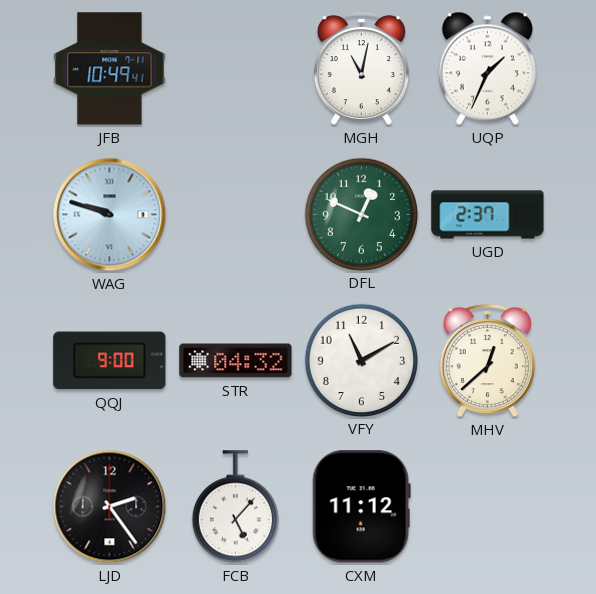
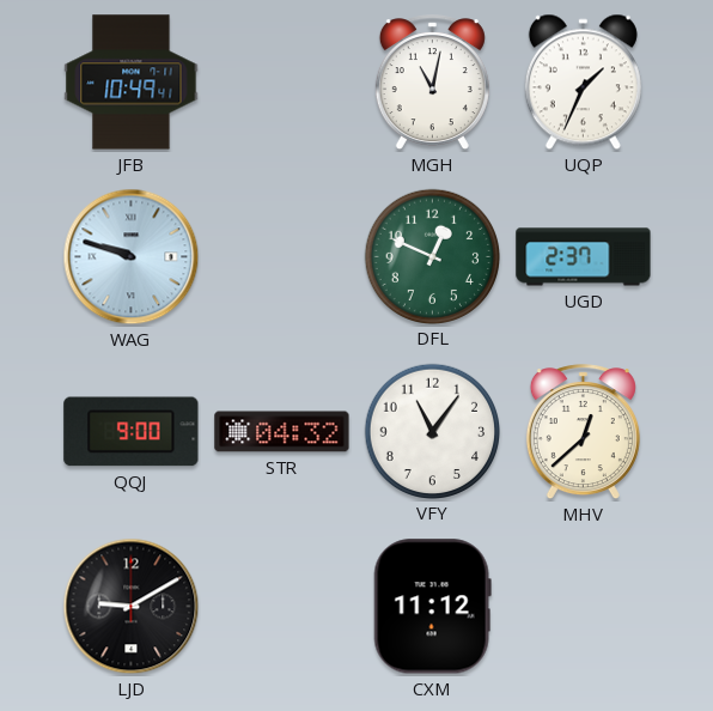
VFY: 11:10 -> 11:06
LJD: 2:24 -> 9:10
FCB: 5:07 -> none
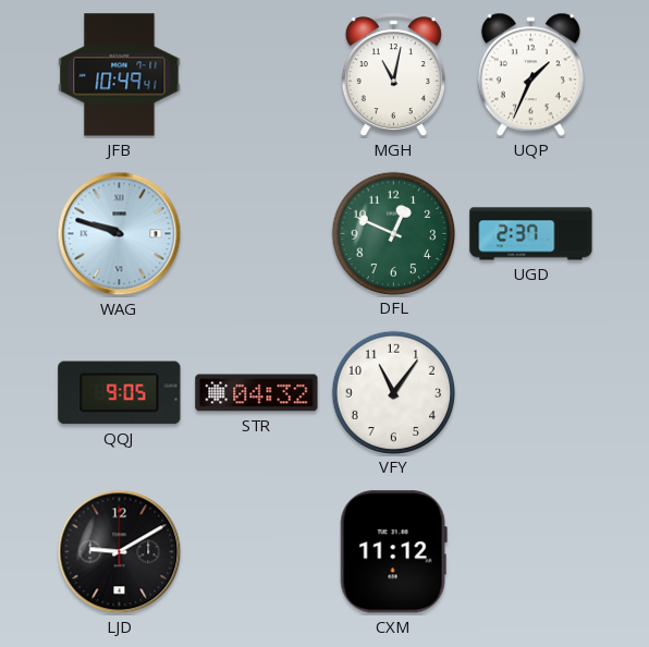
QQJ: 9:00 -> 9:05
MHV: 12:38 -> none
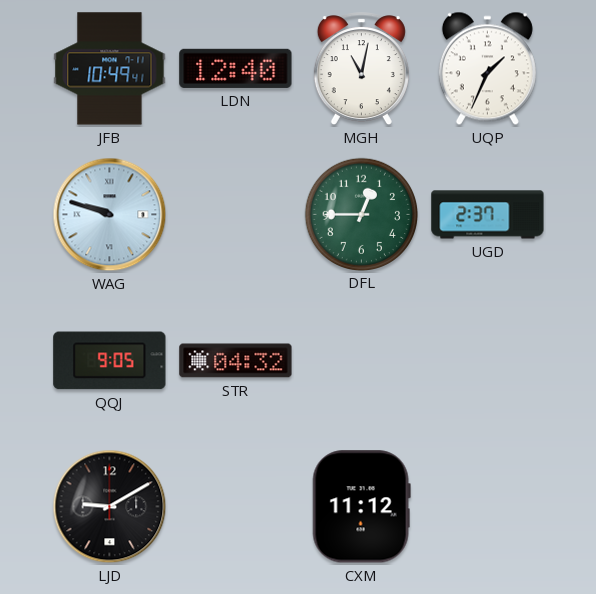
LDN: none -> 12:40
DFL: 12:49 -> 12:45
VFY: 11:06 -> none
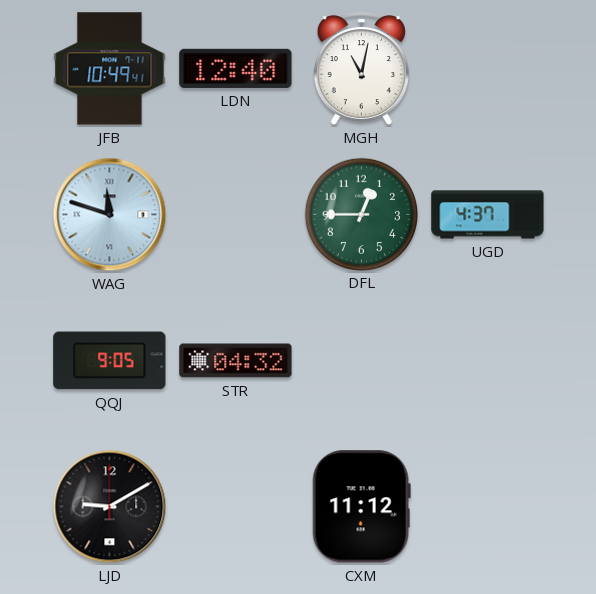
UQP: 1:34 -> none
WAG: 9:48 -> 11:48
UGD: 2:37 -> 4:37
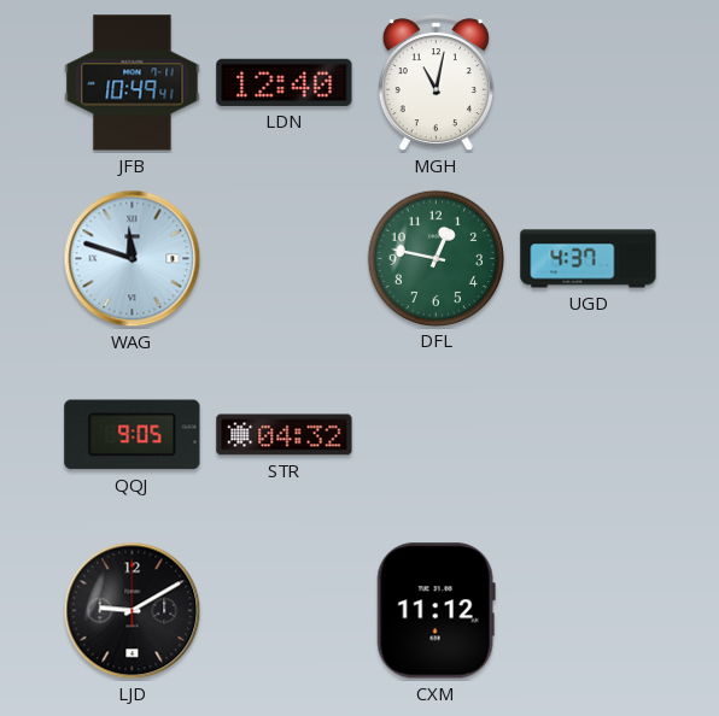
DFL: 12:45 -> 12:47
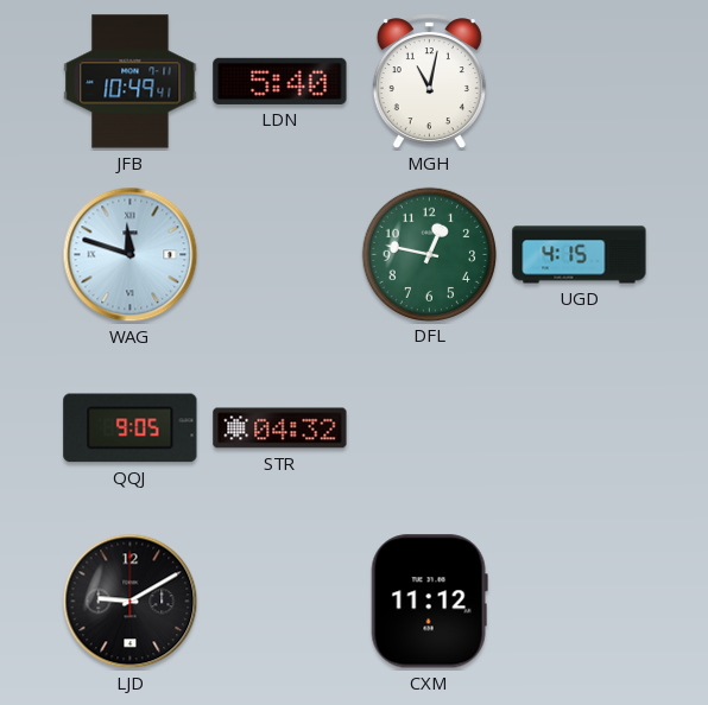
LDN: 12:40 -> 5:40
UGD: 4:37 -> 4:15
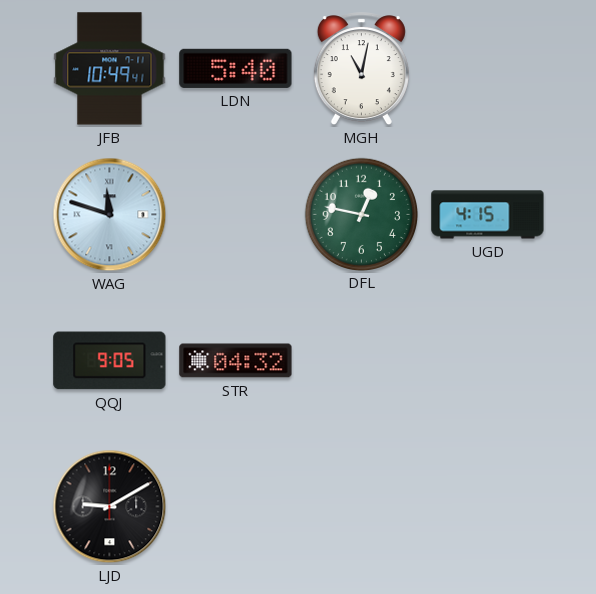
CXM: 11:12 -> none
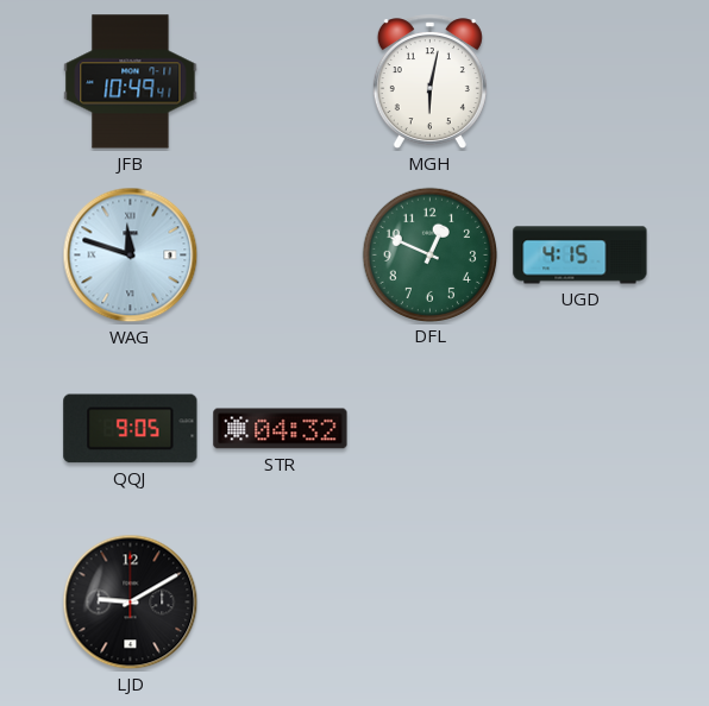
LDN: 5:40 -> none
MGH: 11:02 -> 6:02
DFL: 12:47 -> 12:49
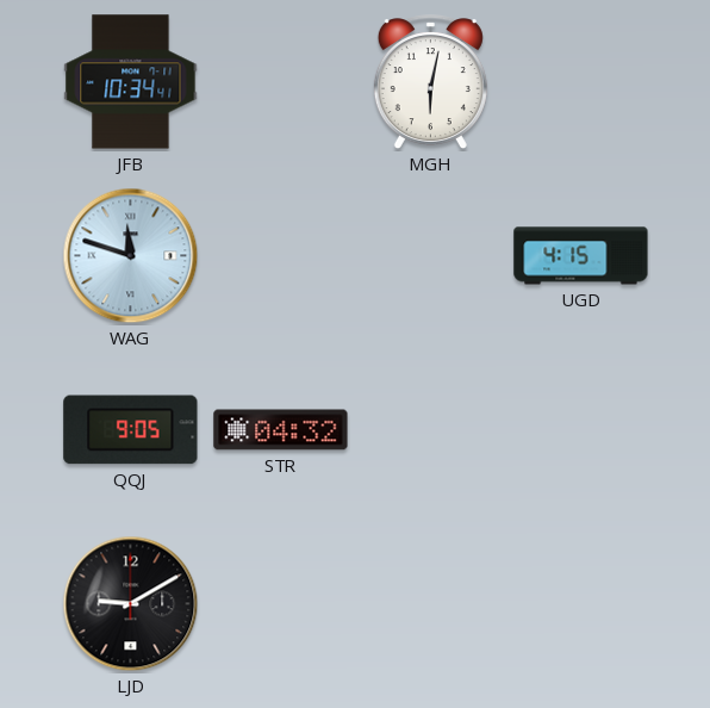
JFB: 10:49 -> 10:34
DFL: 12:49 -> none
